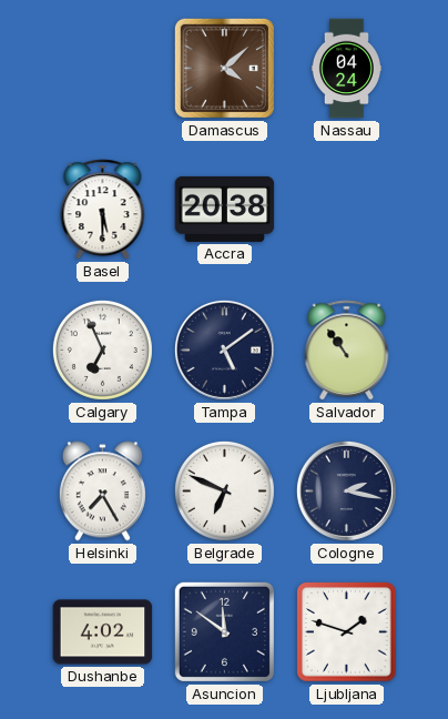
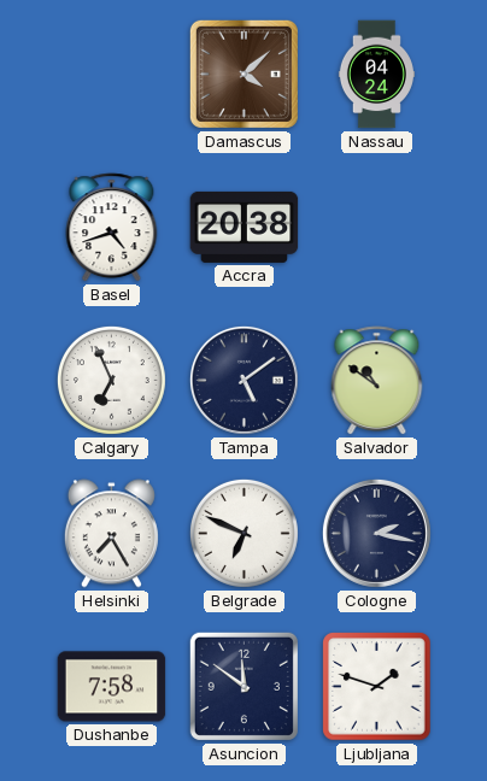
Basel: 5:30 -> 4:42
Salvador: 10:54 -> 10:51
Dushanbe: 4:02 -> 7:58
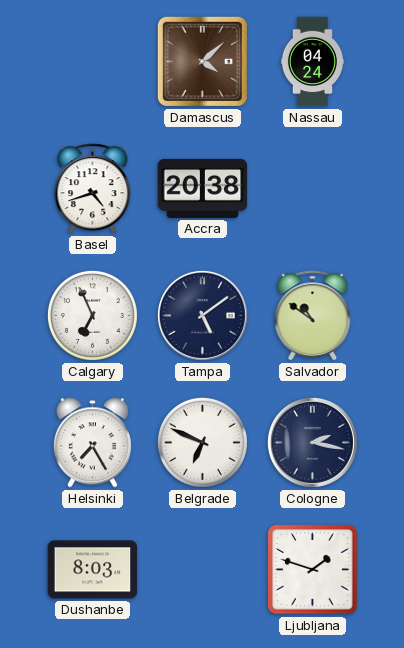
Dushanbe: 7:58 -> 8:03
Asuncion: 11:51 -> none
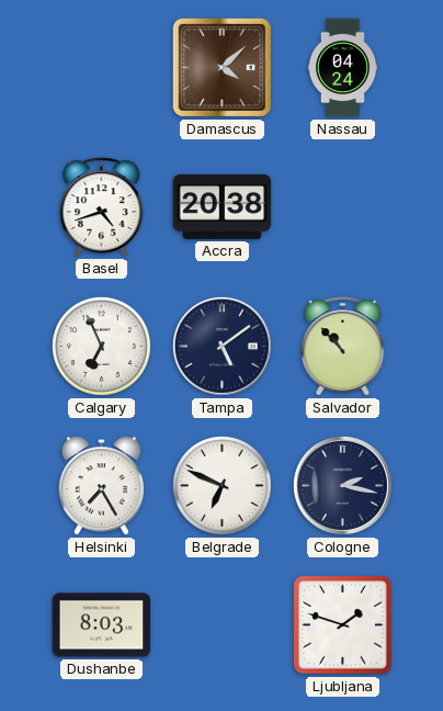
Salvador: 10:51 -> 10:53
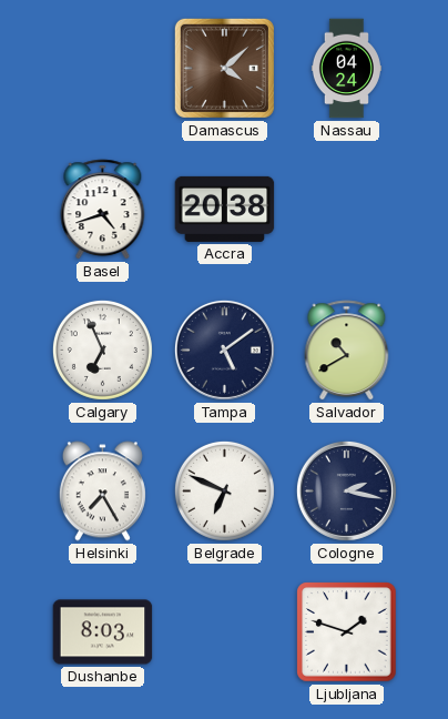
Salvador: 10:53 -> 10:40
